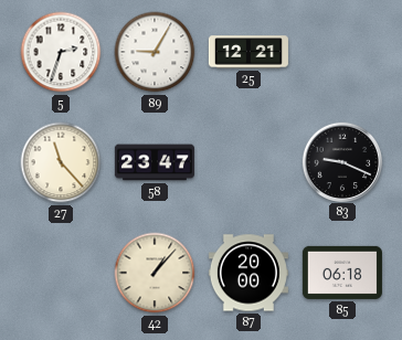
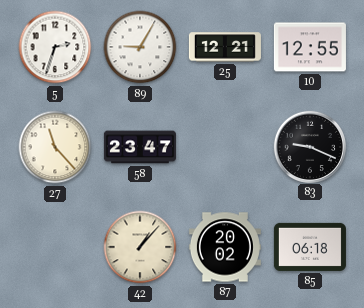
10: none -> 12:55
87: 20:00 -> 20:02
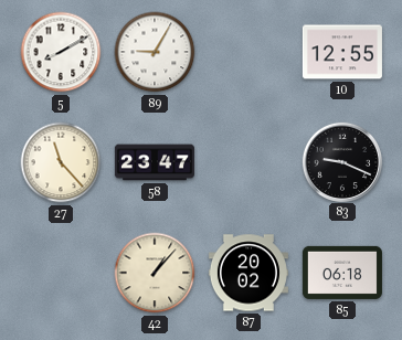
5: 2:33 -> 8:10
25: 12:21 -> none
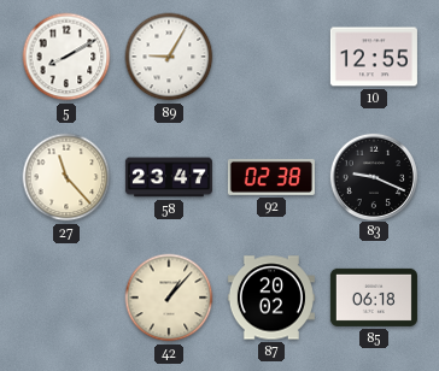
92: none -> 02:38
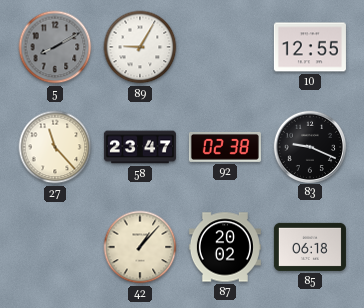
5 dial: white -> grey
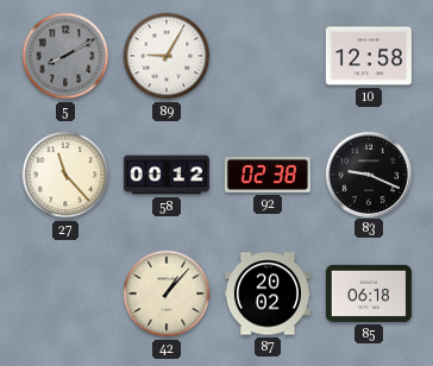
10: 12:55 -> 12:58
58: 23:47 -> 00:12
